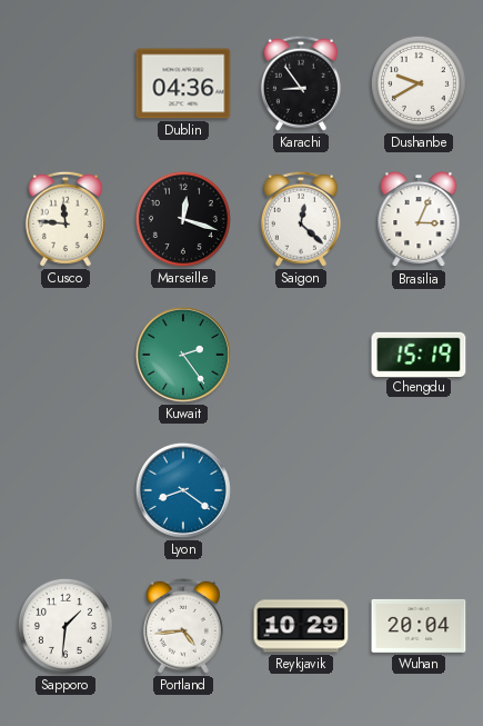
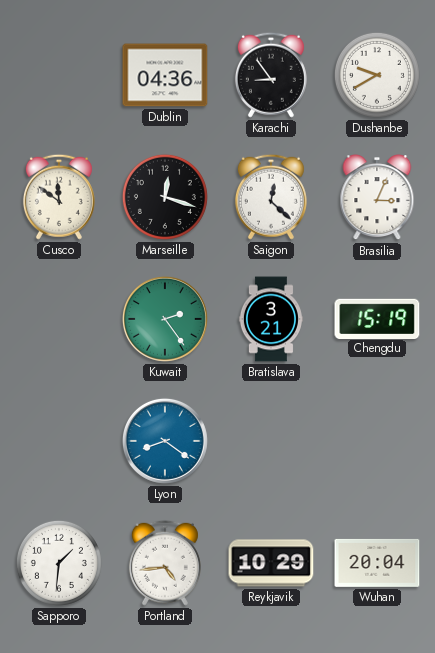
Cusco: 11:46 -> 11:51
Bratislava: none -> 3:21
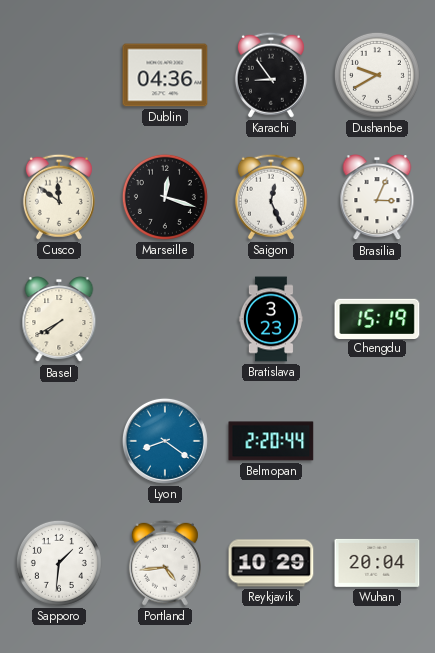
Saigon: 12:22 -> 12:26
Basel: none -> 7:40
Kuwait: 2:24 -> none
Bratislava: 3:21 -> 3:23
Belmopan: none -> 2:20
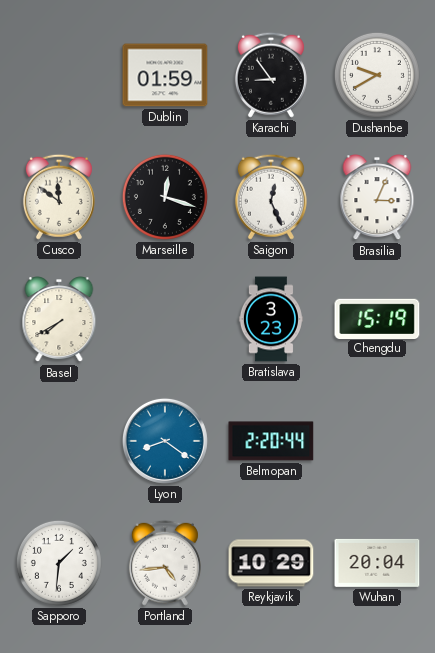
Dublin: 04:36 -> 01:59
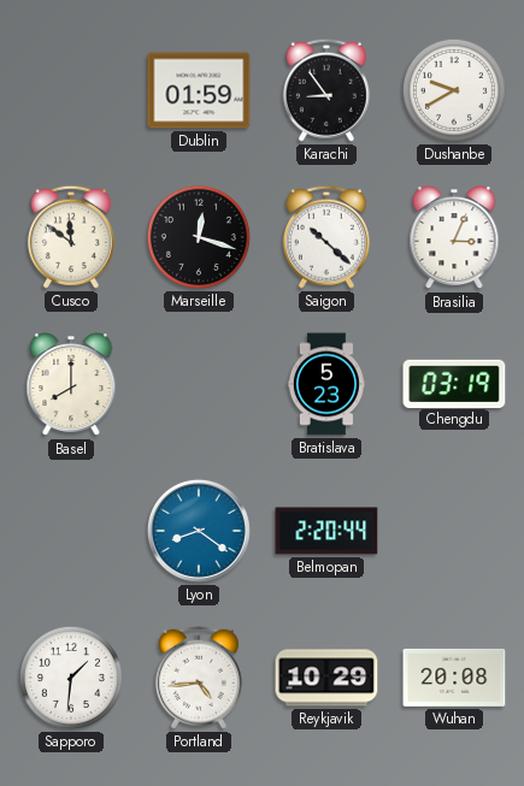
Saigon: 12:26 -> 10:22
Basel: 7:40 -> 8:00
Bratislava: 3:23 -> 5:23
Chengdu: 15:19 -> 03:19
Wuhan: 20:04 -> 20:08
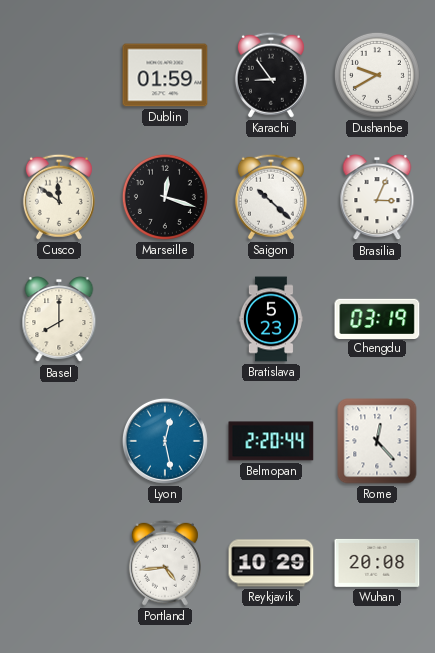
Lyon: 8:21 -> 12:28
Rome: none -> 12:23
Sapporo: 1:31 -> none
